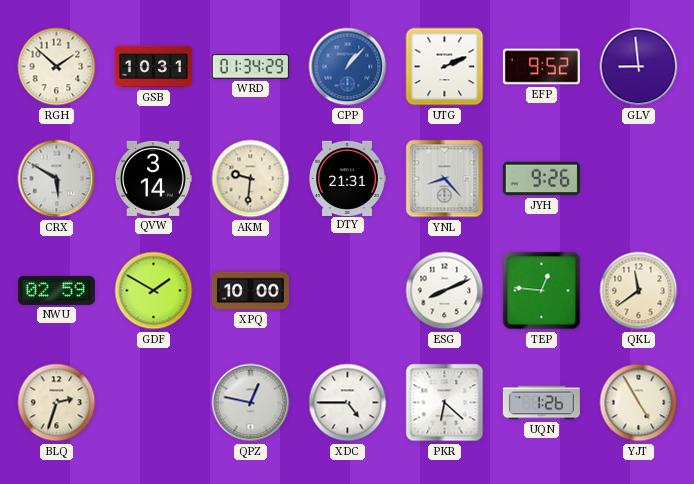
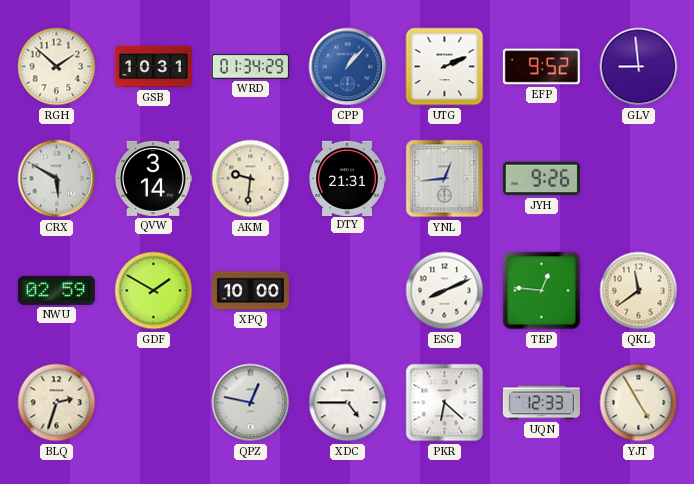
YNL: 8:23 -> 12:44
UQN: 1:26 -> 12:33
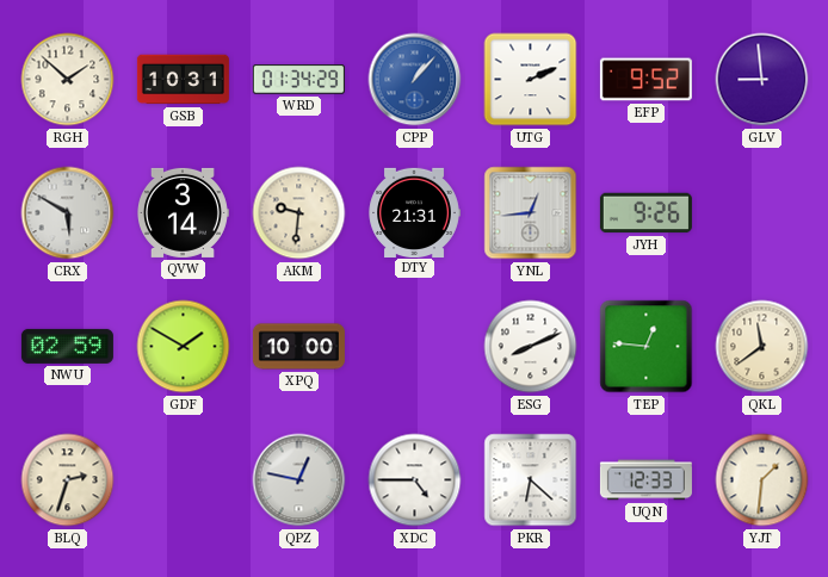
YJT: 4:55 -> 1:31
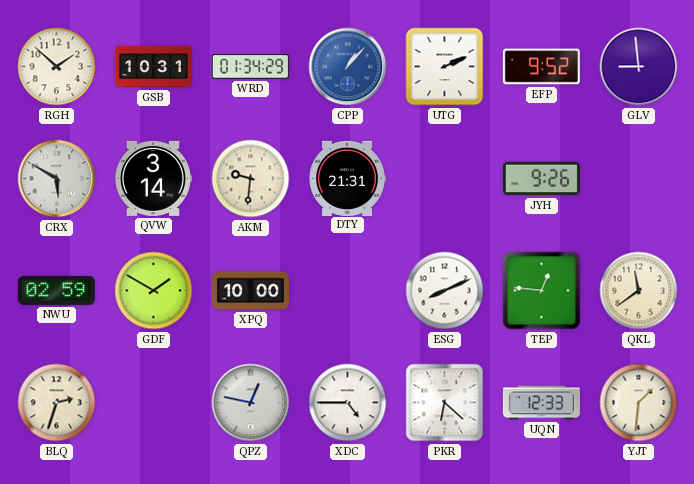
YNL: 12:44 -> none
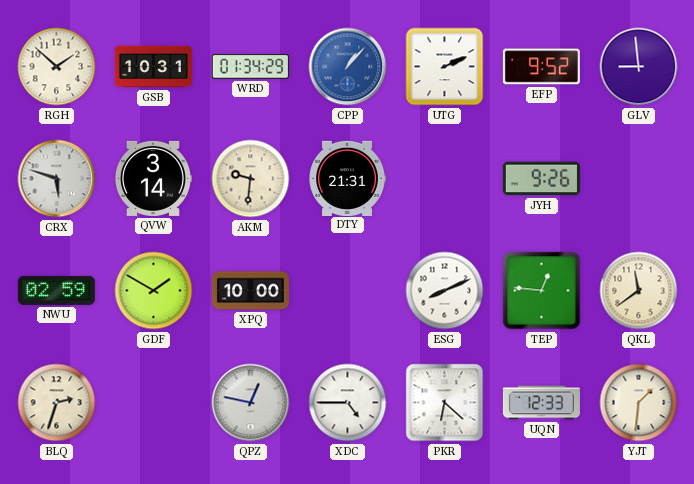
CRX: 5:50 -> 5:48
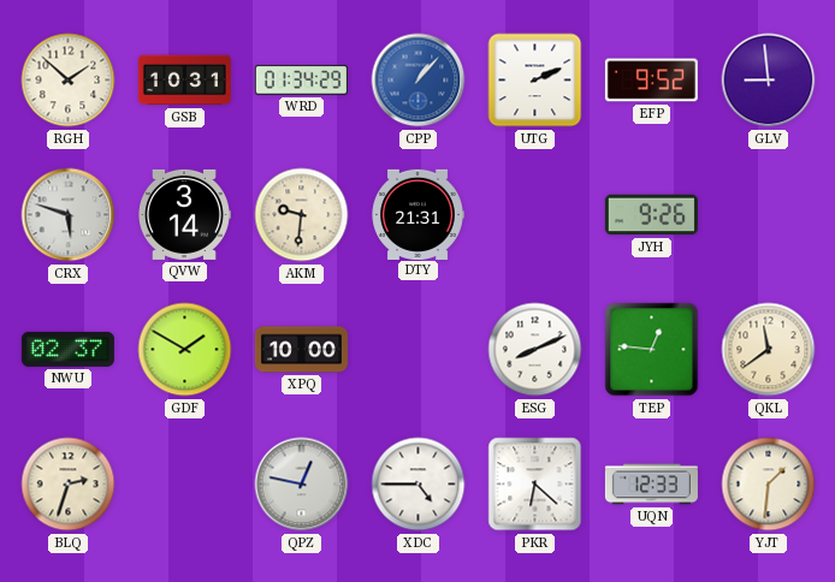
NWU: 02:59 -> 02:37
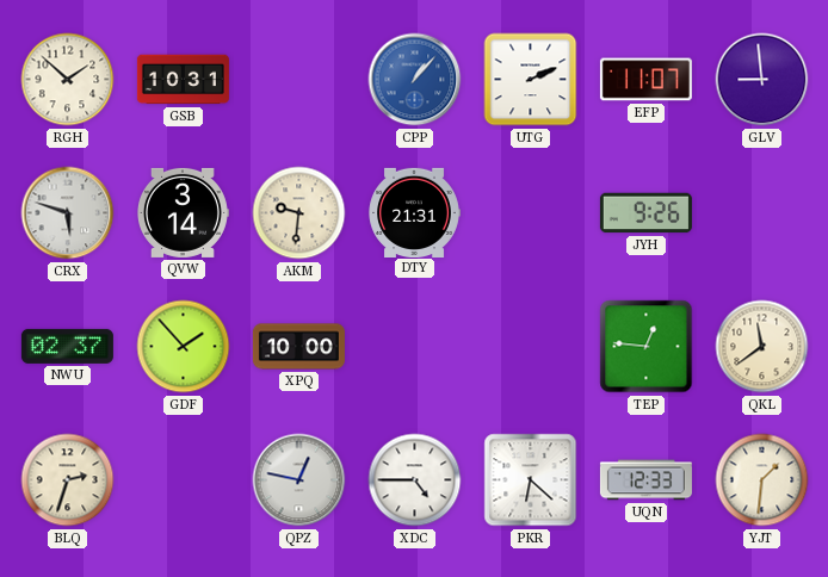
WRD: 01:34 -> none
EFP: 9:52 -> 11:07
GDF: 1:50 -> 1:53
ESG: 8:11 -> none
